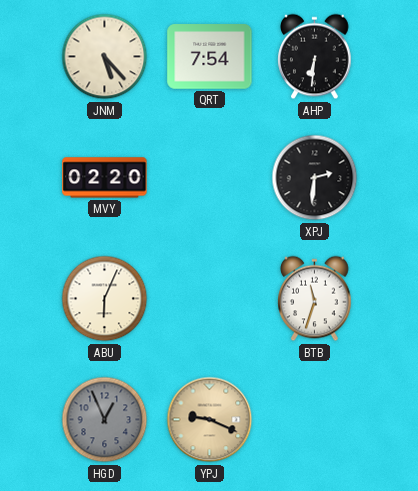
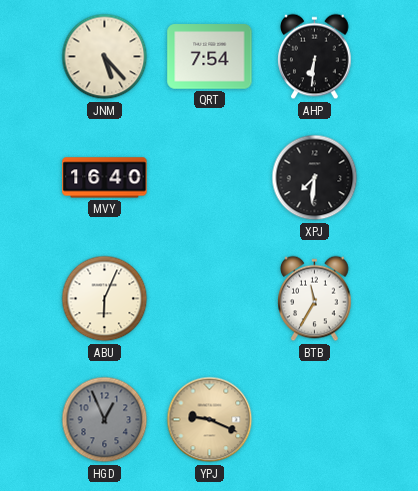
MVY: 02:20 -> 16:40
XPJ: 2:31 -> 7:31
BTB: 11:33 -> 11:35
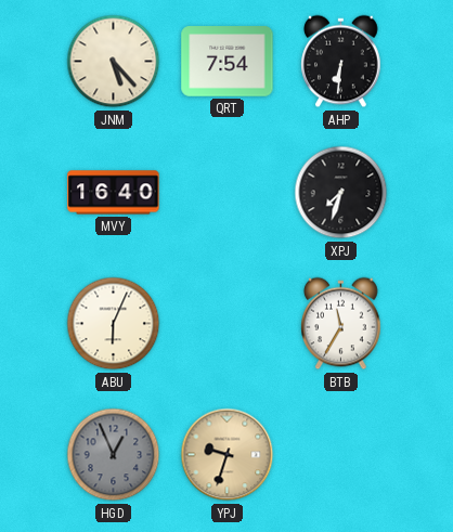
XPJ: 7:31 -> 7:33
YPJ: 9:19 -> 9:33
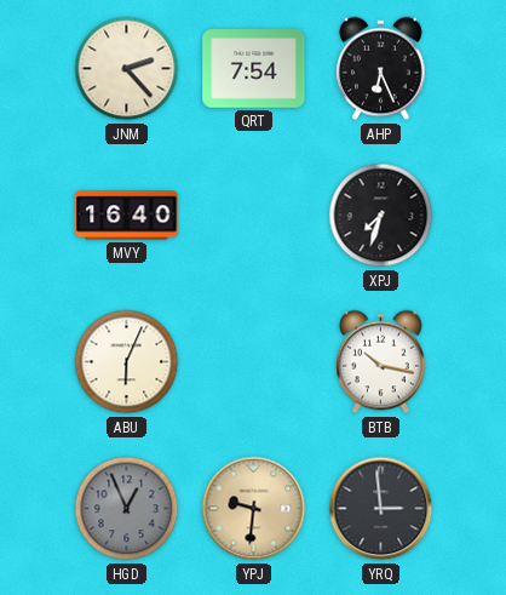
JNM: 5:23 -> 2:23
AHP: 6:31 -> 6:26
BTB: 11:35 -> 10:17
YPJ: 9:33 -> 9:31
YRQ: none -> 2:59
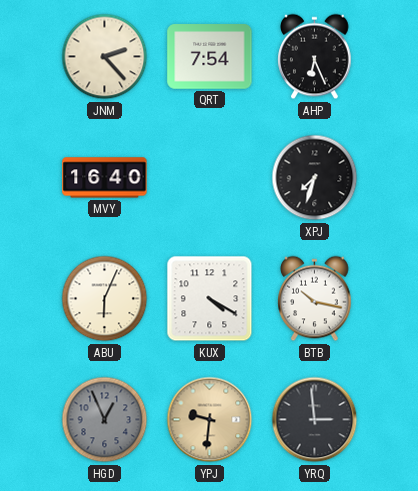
KUX: none -> 4:20
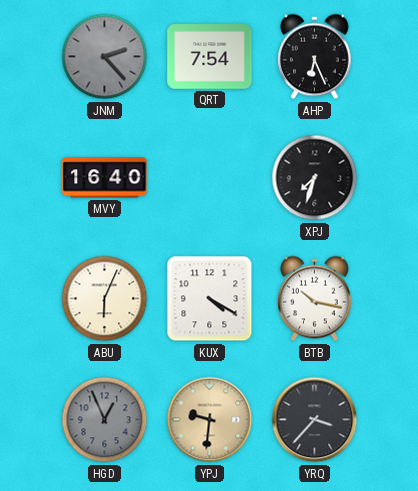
JNM dial: cream -> grey
YRQ: 2:59 -> 3:37
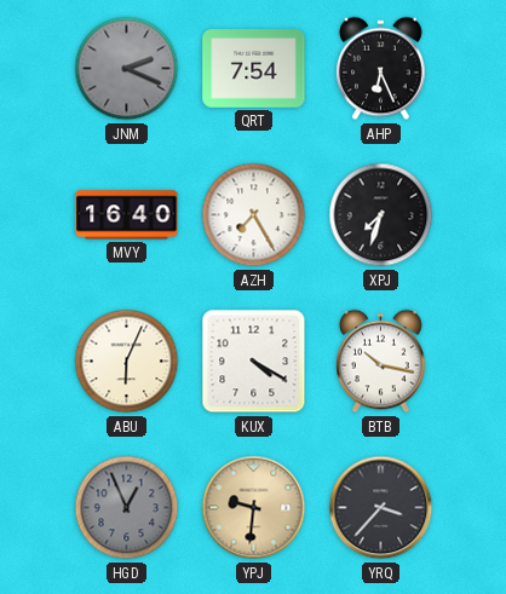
JNM: 2:23 -> 2:19
AZH: none -> 7:25
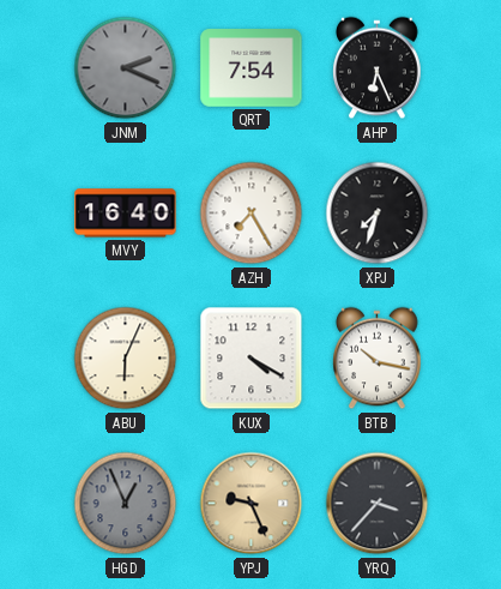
YPJ: 9:31 -> 9:26
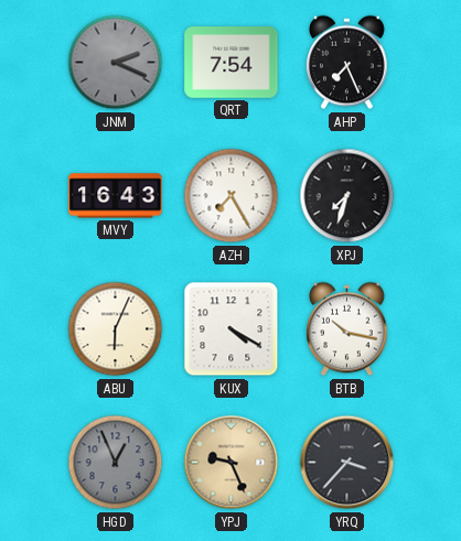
AHP: 6:26 -> 7:26
MVY: 16:40 -> 16:43
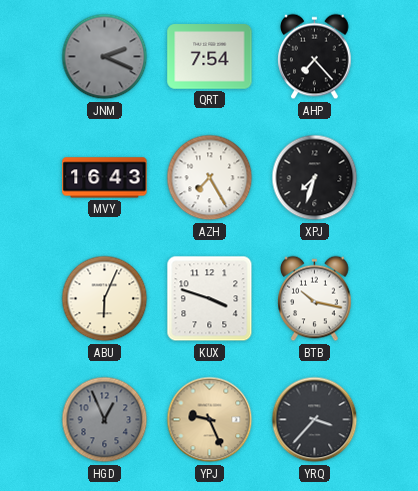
AHP: 7:26 -> 7:23
KUX: 4:20 -> 3:48
